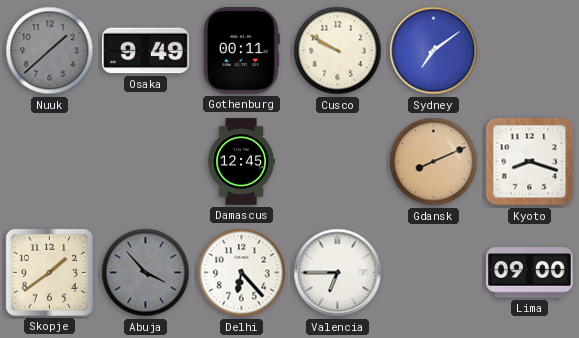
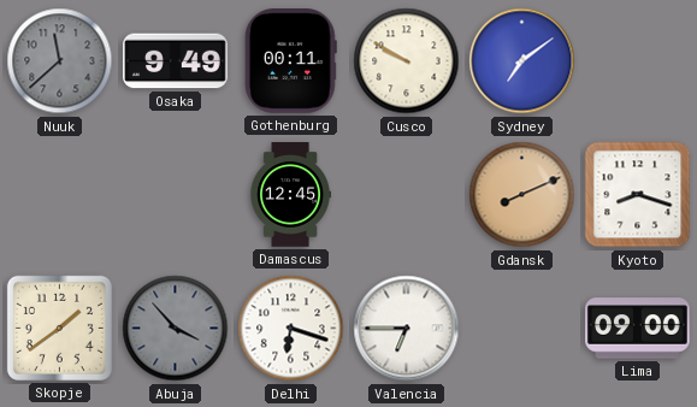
Nuuk: 1:38 -> 11:38
Delhi: 6:23 -> 6:18
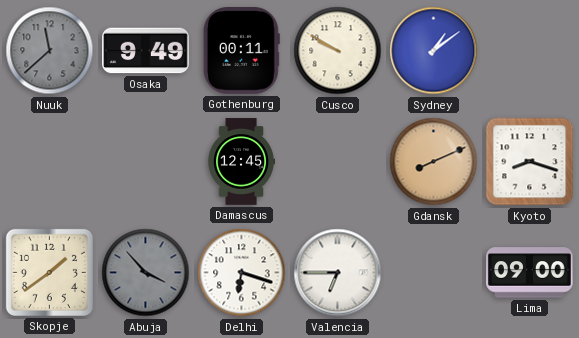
Sydney: 7:09 -> 1:09
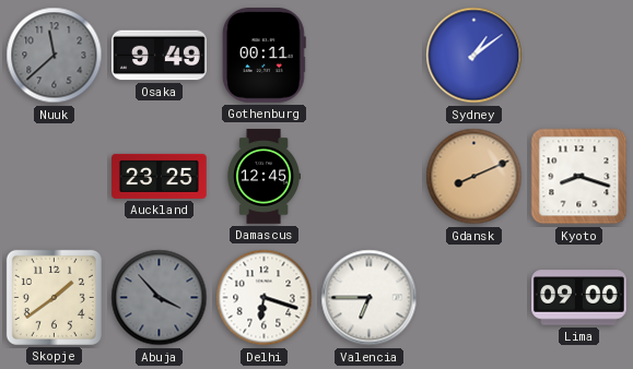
Cusco: 9:50 -> none
Auckland: none -> 23:25
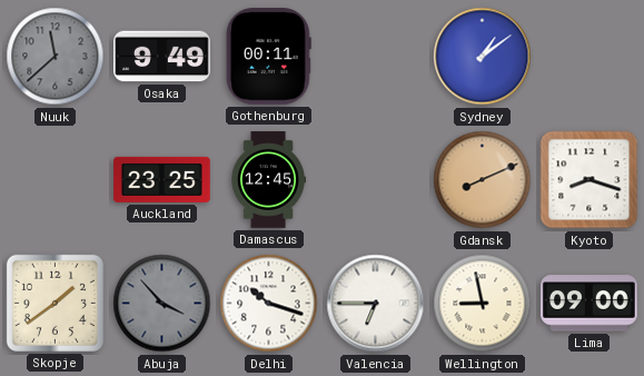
Delhi: 6:18 -> 10:18
Wellington: none -> 8:58
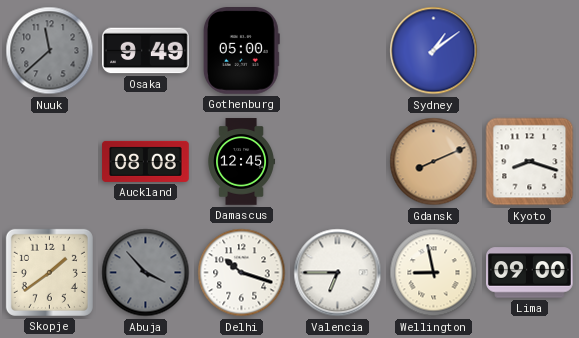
Gothenburg: 00:11 -> 05:00
Auckland: 23:25 -> 08:08
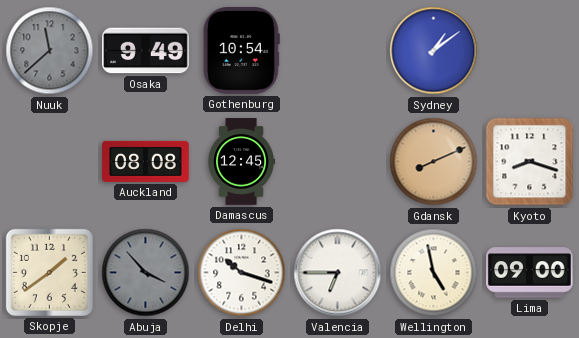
Gothenburg: 05:00 -> 10:54
Wellington: 8:58 -> 4:58
